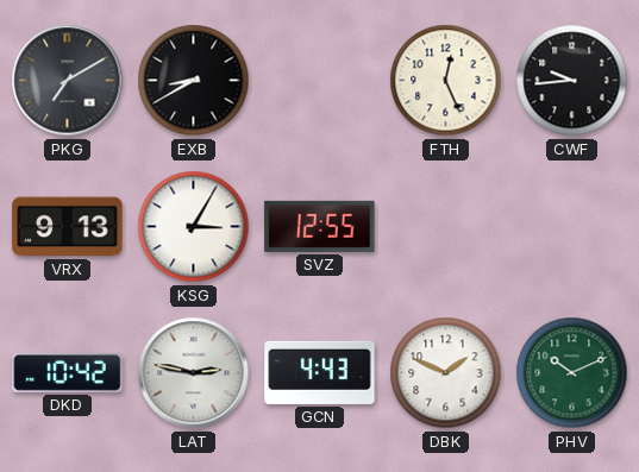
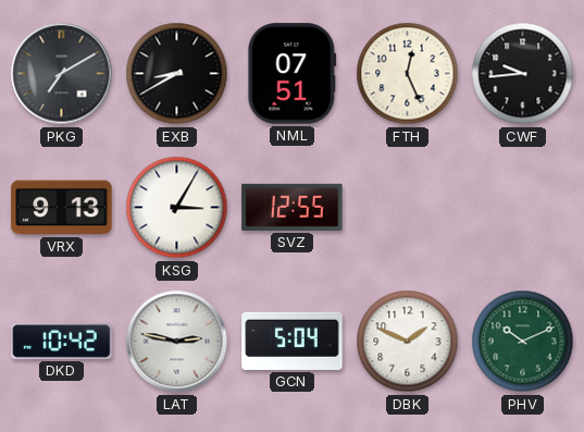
NML: none -> 07:51
GCN: 4:43 -> 5:04
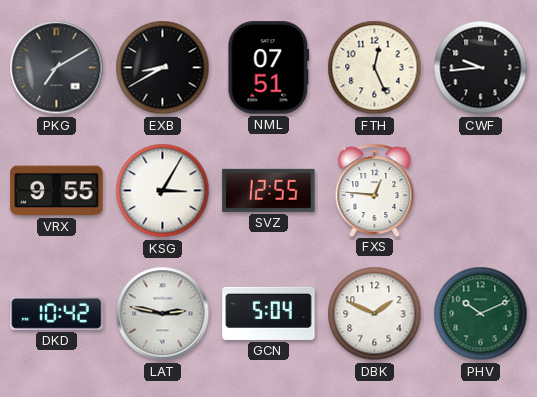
VRX: 9:13 -> 9:55
FXS: none -> 12:46
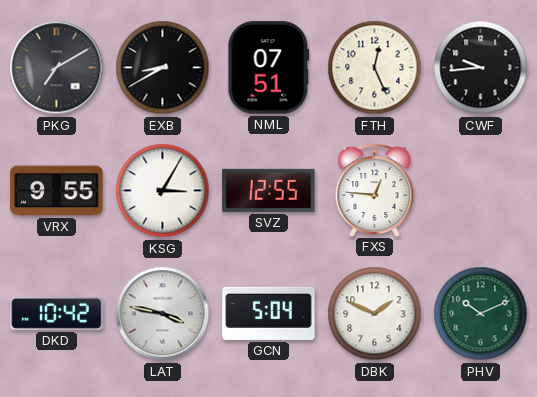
LAT: 2:47 -> 3:47
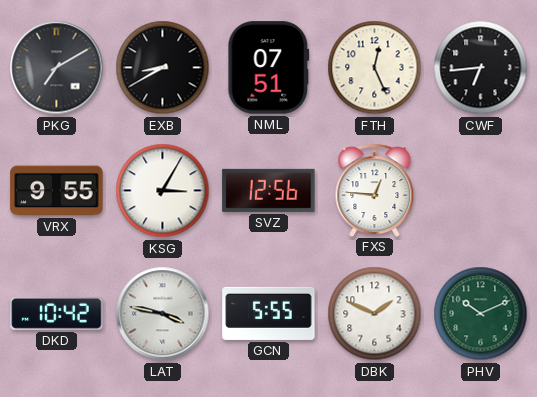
CWF: 9:44 -> 6:44
SVZ: 12:55 -> 12:56
GCN: 5:04 -> 5:55
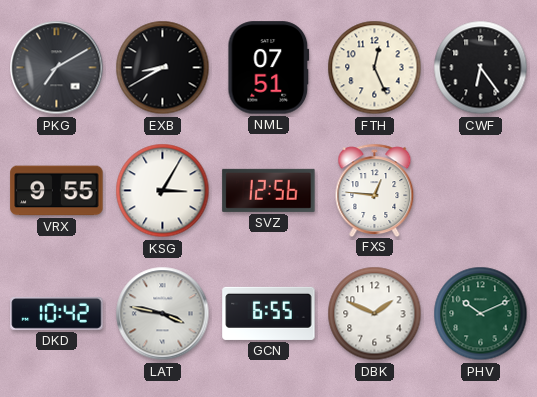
CWF: 6:44 -> 6:24
GCN: 5:55 -> 6:55
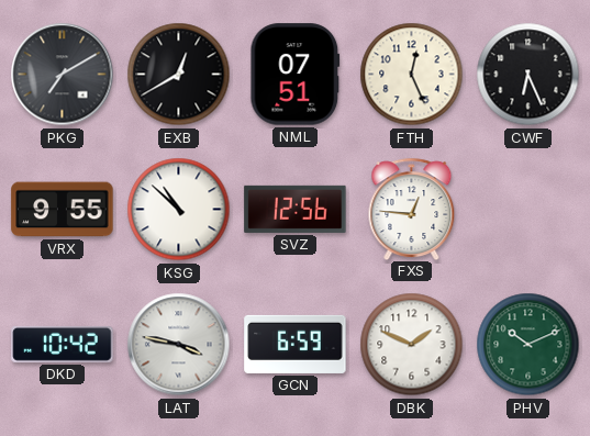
EXB: 8:40 -> 12:40
CWF: 6:24 -> 6:26
KSG: 3:05 -> 10:52
GCN: 6:55 -> 6:59
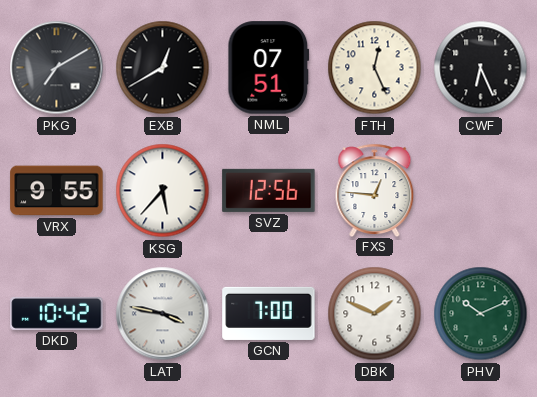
KSG: 10:52 -> 5:37
GCN: 6:59 -> 7:00
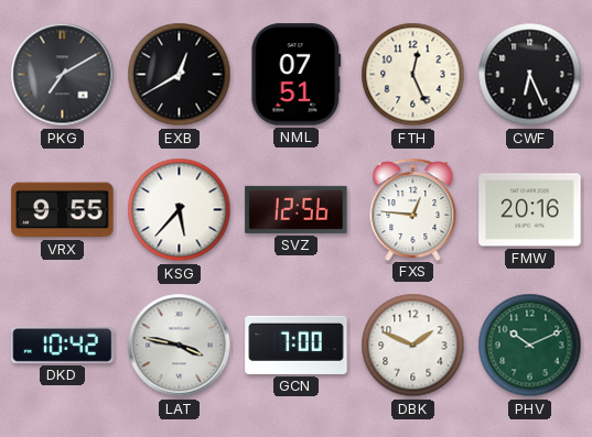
FMW: none -> 20:16
